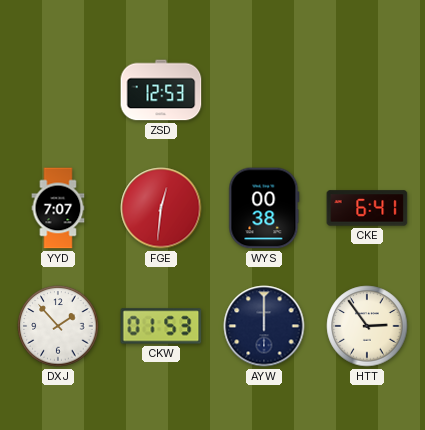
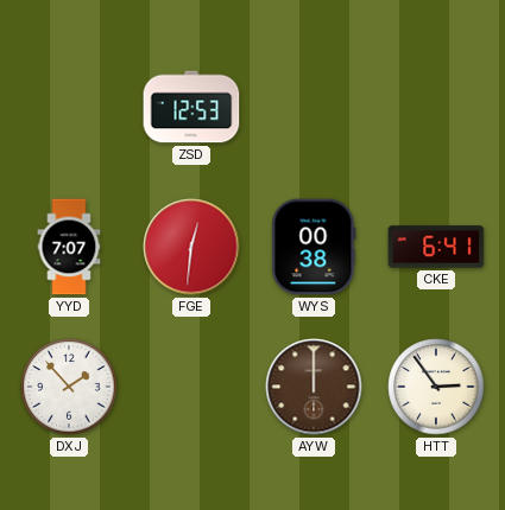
CKW: 01:53 -> none
AYW dial: navy -> brown
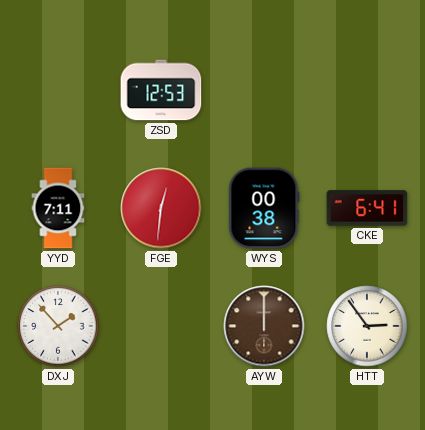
YYD: 7:07 -> 7:11
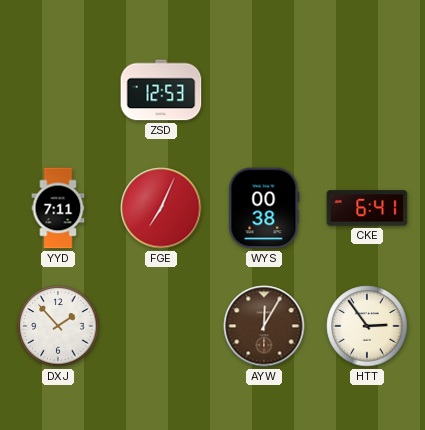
FGE: 12:31 -> 7:04
AYW: 12:00 -> 12:05
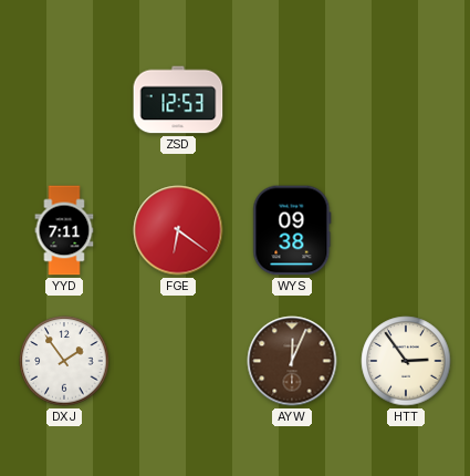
FGE: 7:04 -> 6:21
WYS: 00:38 -> 09:38
CKE: 6:41 -> none
DXJ: 1:53 -> 1:54
AYW: 12:05 -> 12:04
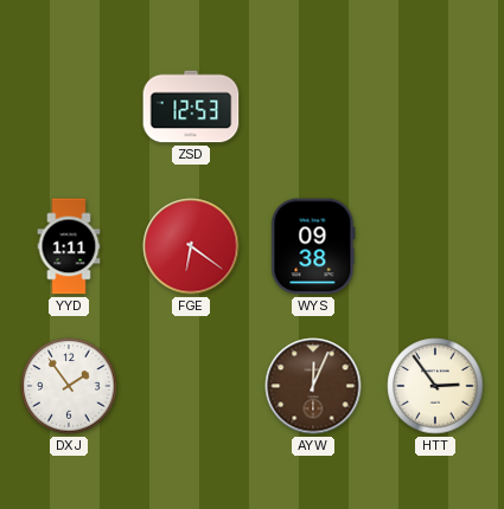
YYD: 7:11 -> 1:11
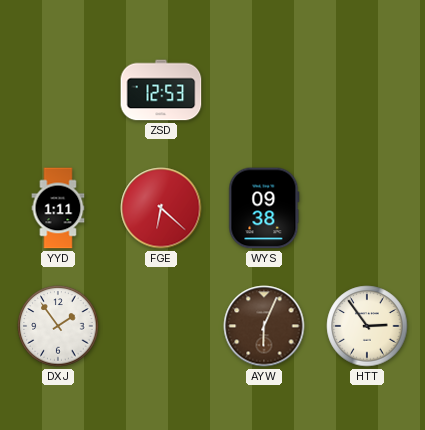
FGE: 6:21 -> 6:22
AYW: 12:04 -> 6:04
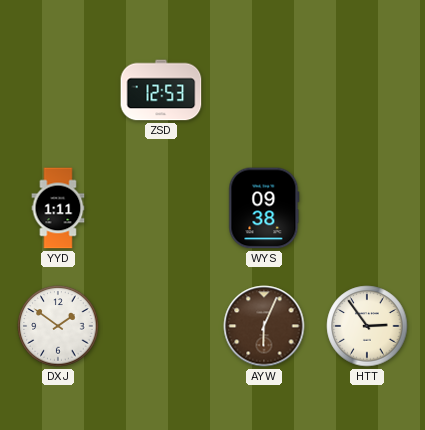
FGE: 6:22 -> none
DXJ: 1:54 -> 1:51
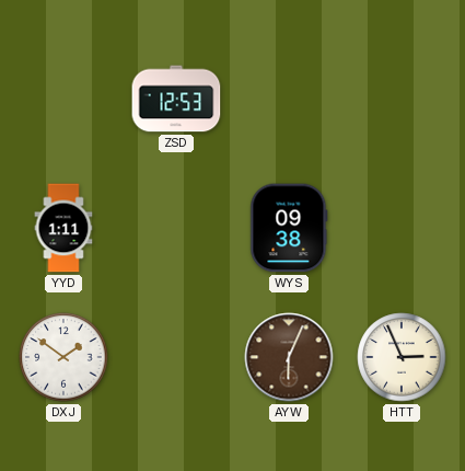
HTT: 2:54 -> 2:56
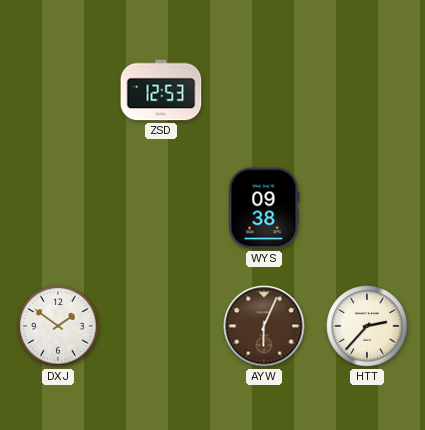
YYD: 1:11 -> none
HTT: 2:56 -> 2:37
